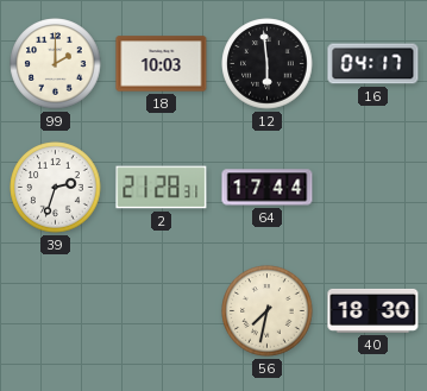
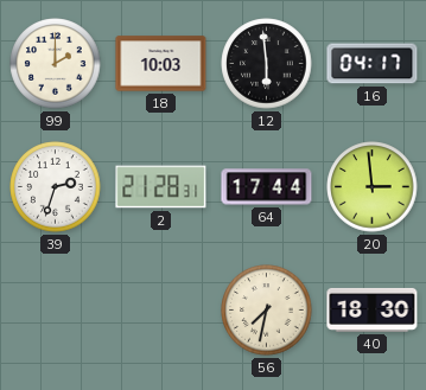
20: none -> 2:59
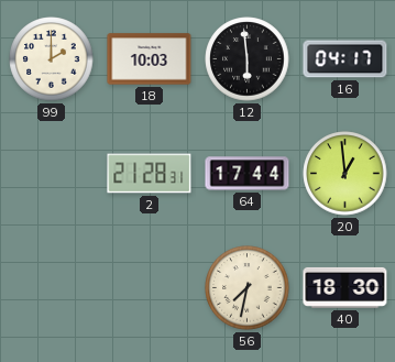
39: 2:33 -> none
20: 2:59 -> 12:59
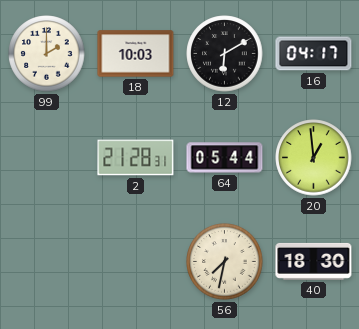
12: 5:59 -> 6:10
64: 17:44 -> 05:44
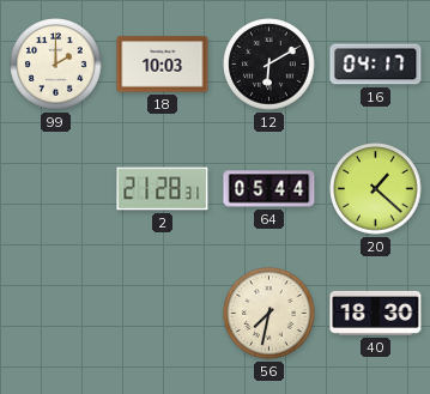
20: 12:59 -> 1:22
